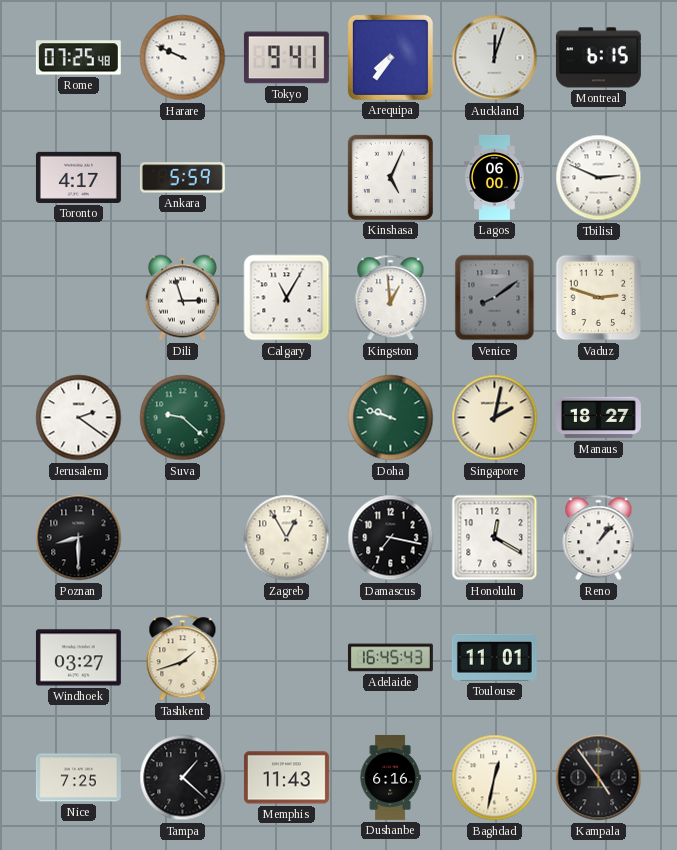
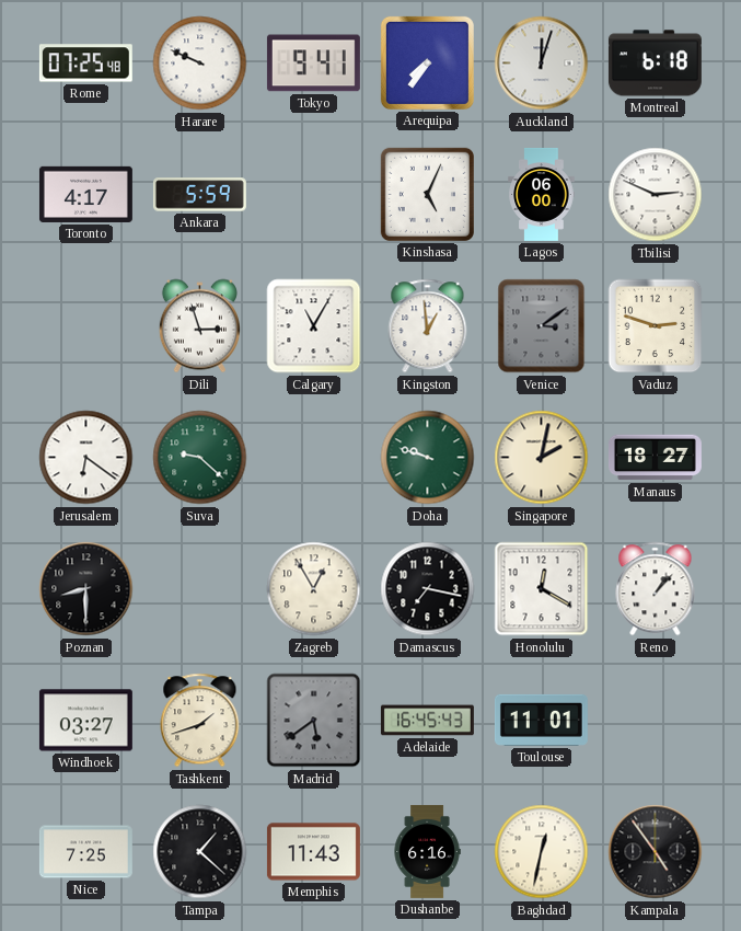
Montreal: 6:15 -> 6:18
Venice: 8:09 -> 3:09
Jerusalem: 2:21 -> 6:21
Madrid: none -> 5:39
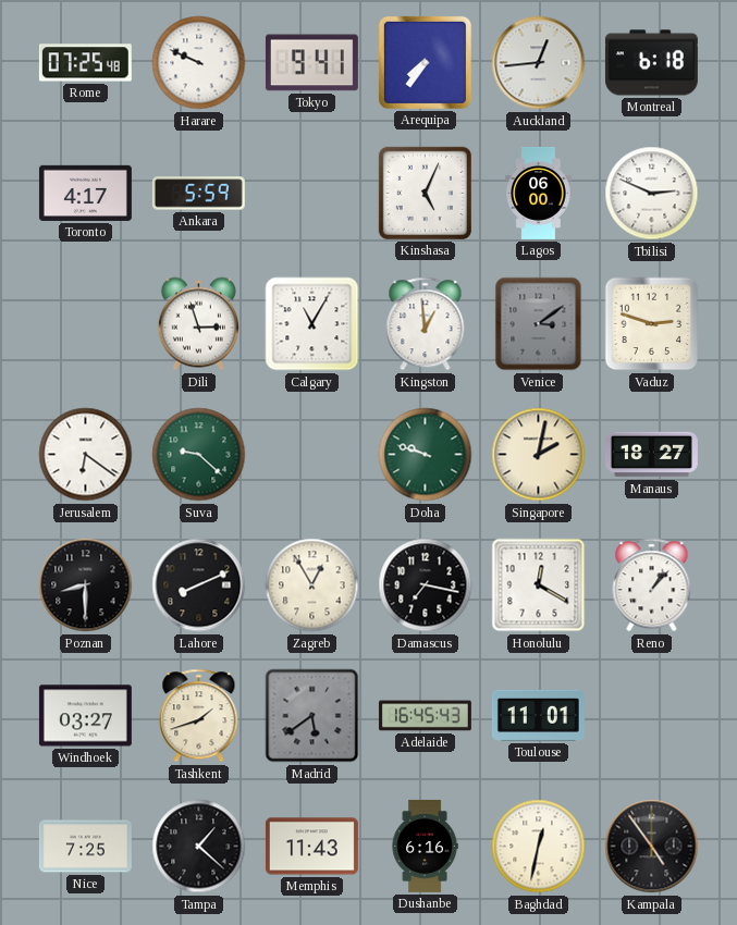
Auckland: 12:03 -> 12:44
Lahore: none -> 8:11
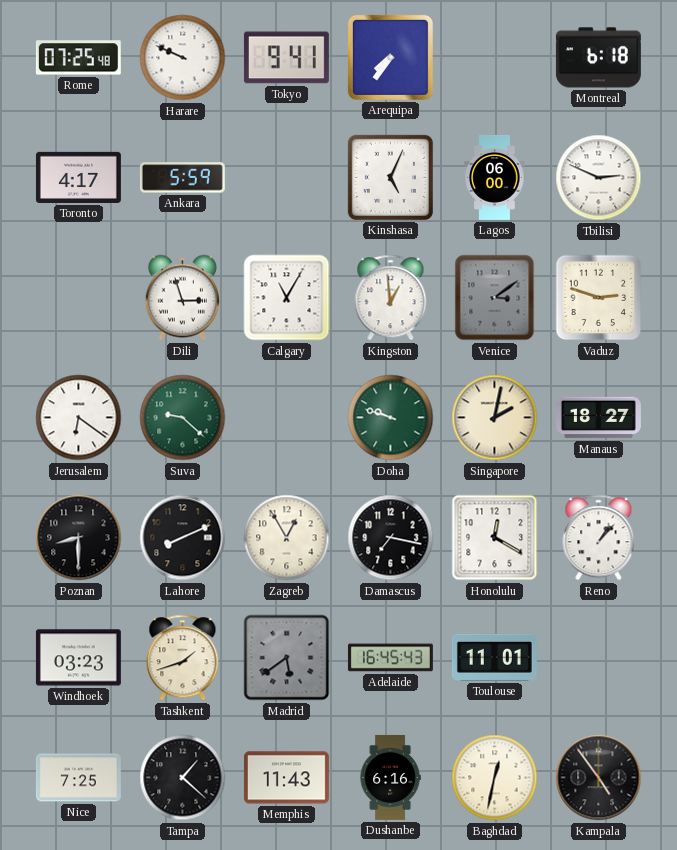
Auckland: 12:44 -> none
Windhoek: 03:27 -> 03:23
